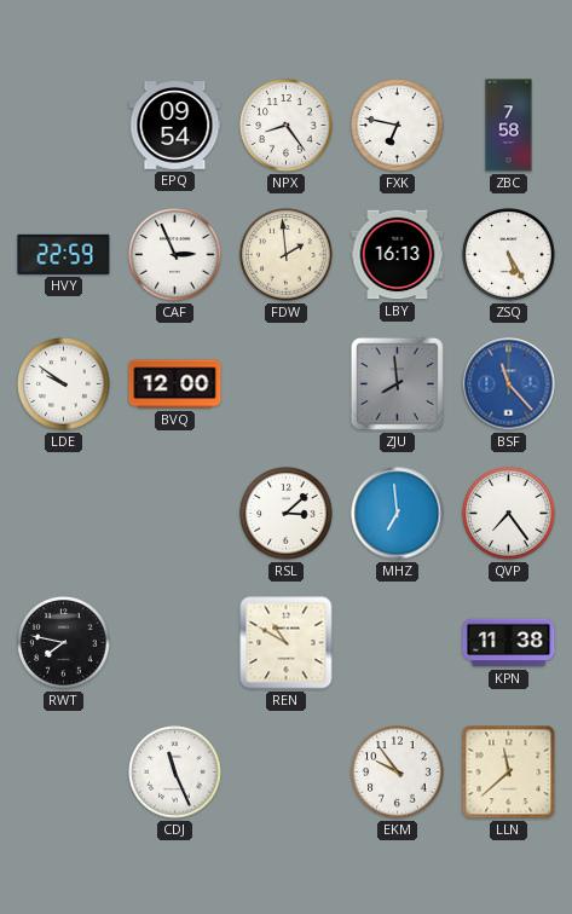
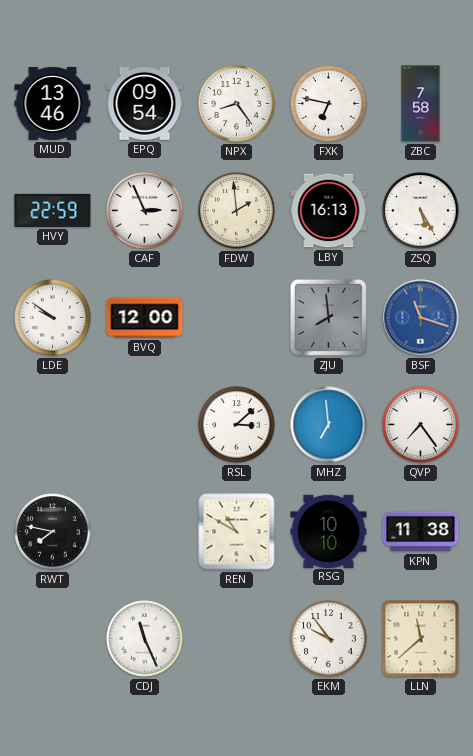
MUD: none -> 13:46
BSF: 11:23 -> 11:18
RSG: none -> 10:10
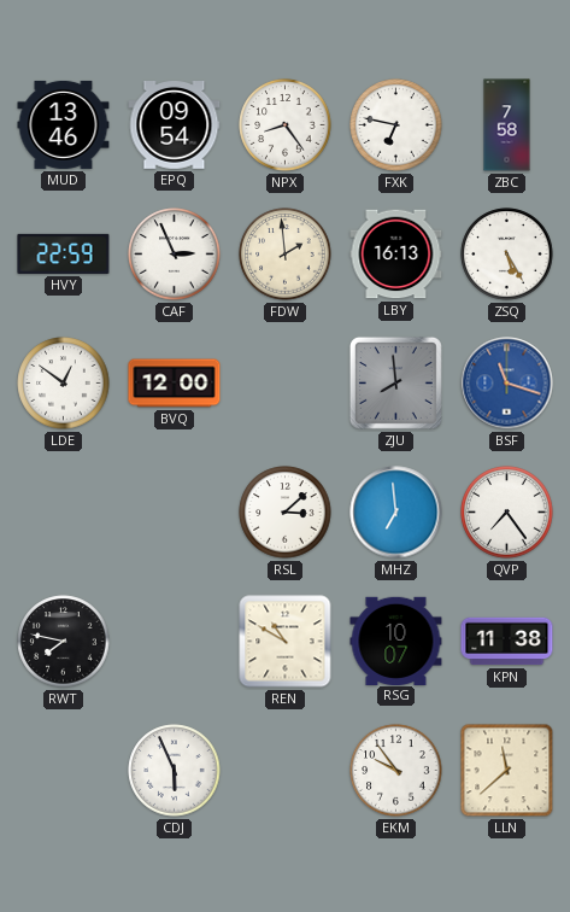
LDE: 9:51 -> 12:51
RSG: 10:10 -> 10:07
CDJ: 11:26 -> 5:56
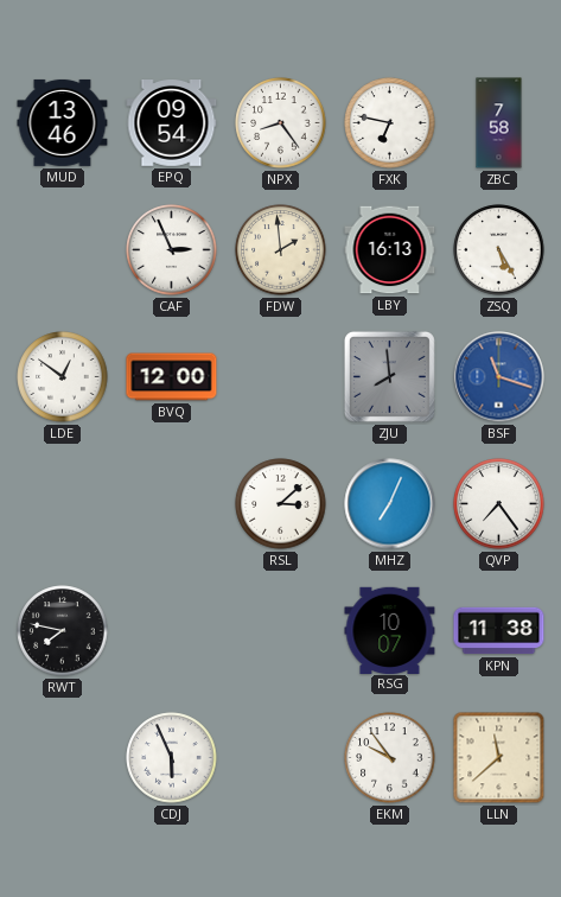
HVY: 22:59 -> none
MHZ: 6:59 -> 7:04
REN: 10:50 -> none
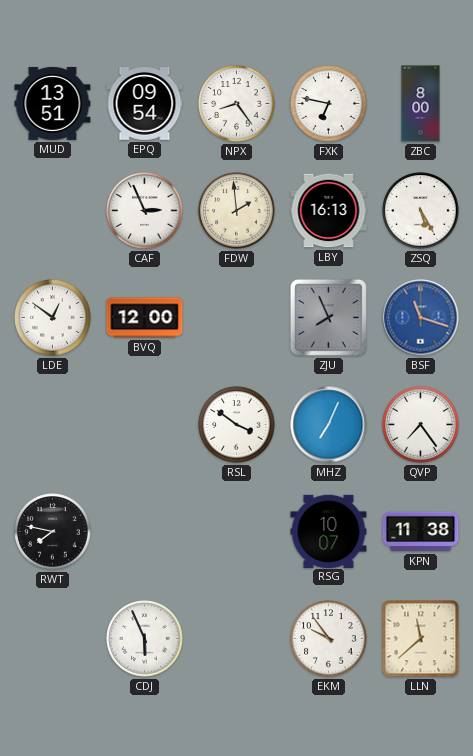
MUD: 13:46 -> 13:51
ZBC: 7:58 -> 8:00
ZJU: 7:59 -> 7:56
RSL: 3:08 -> 3:51
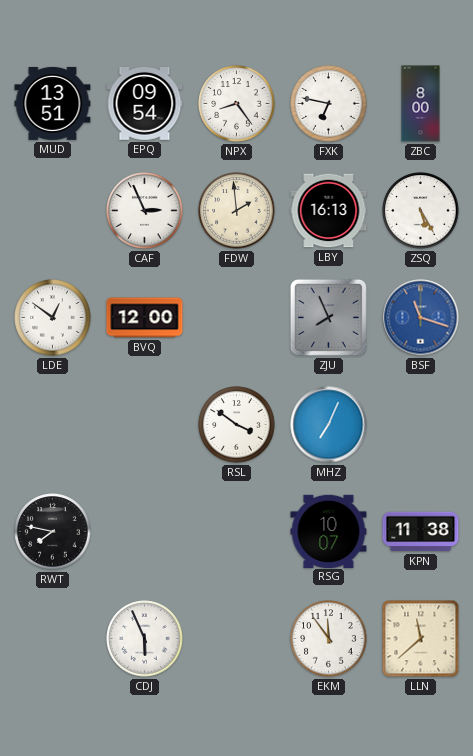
QVP: 7:24 -> none
EKM: 9:54 -> 11:54
